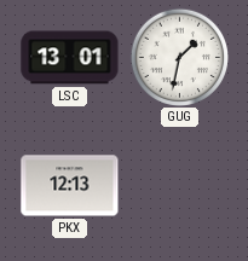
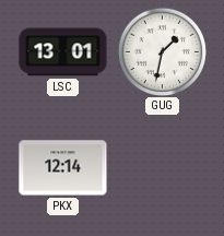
PKX: 12:13 -> 12:14
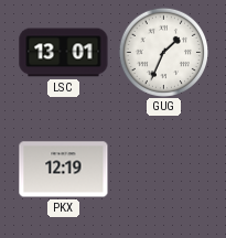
GUG: 1:32 -> 1:34
PKX: 12:14 -> 12:19
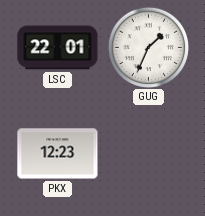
LSC: 13:01 -> 22:01
PKX: 12:19 -> 12:23
